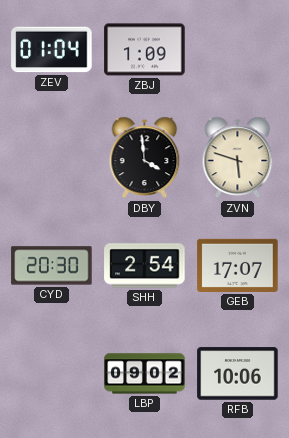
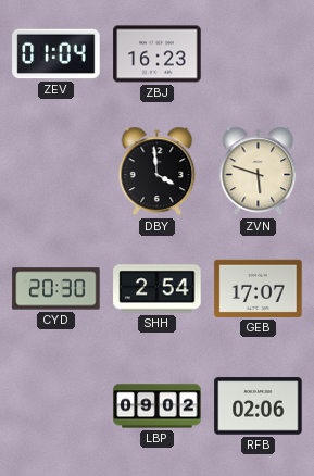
ZBJ: 1:09 -> 16:23
RFB: 10:06 -> 02:06
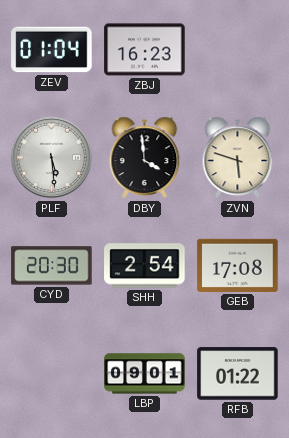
PLF: none -> 5:29
GEB: 17:07 -> 17:08
LBP: 09:02 -> 09:01
RFB: 02:06 -> 01:22
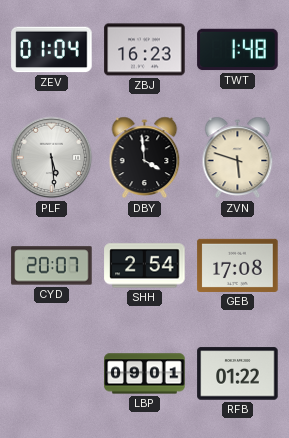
TWT: none -> 1:48
CYD: 20:30 -> 20:07
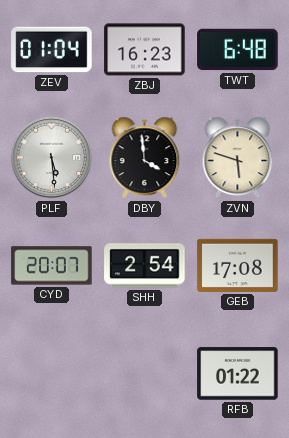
TWT: 1:48 -> 6:48
LBP: 09:01 -> none
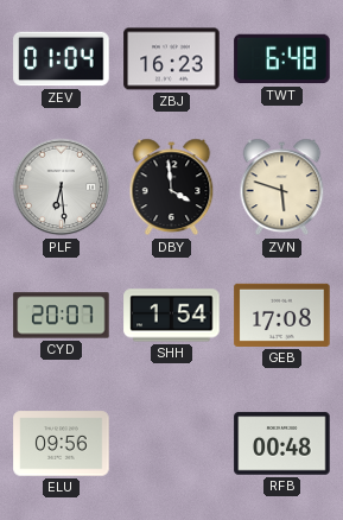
PLF: 5:29 -> 6:29
SHH: 2:54 -> 1:54
ELU: none -> 09:56
RFB: 01:22 -> 00:48
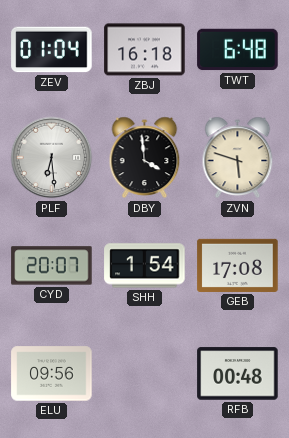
ZBJ: 16:23 -> 16:18
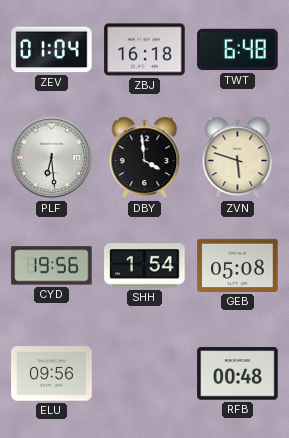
CYD: 20:07 -> 19:56
GEB: 17:08 -> 05:08
